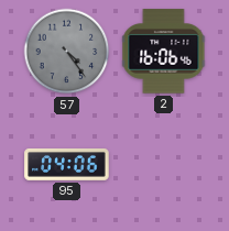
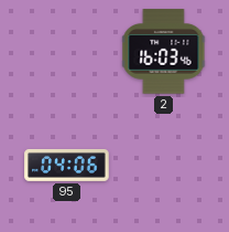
57: 4:24 -> none
2: 16:06 -> 16:03
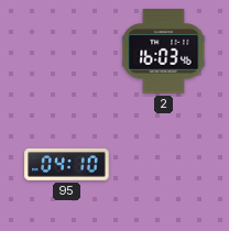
95: 04:06 -> 04:10
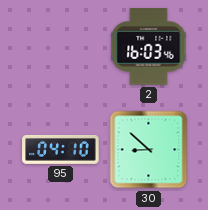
30: none -> 8:52
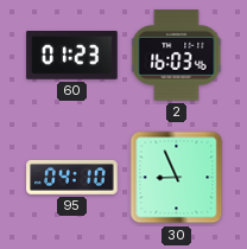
60: none -> 01:23
30: 8:52 -> 8:56
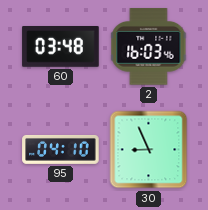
60: 01:23 -> 03:48
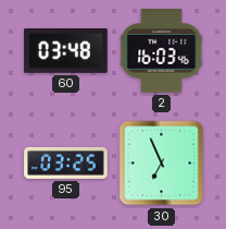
95: 04:10 -> 03:25
30: 8:56 -> 6:56
